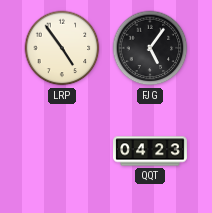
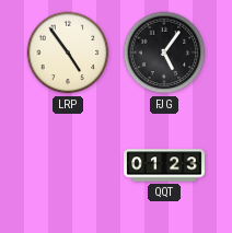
QQT: 04:23 -> 01:23
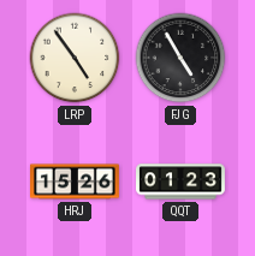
FJG: 5:06 -> 4:55
HRJ: none -> 15:26
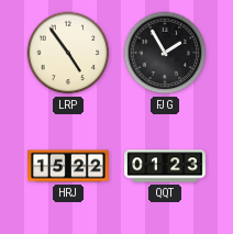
FJG: 4:55 -> 1:55
HRJ: 15:26 -> 15:22
